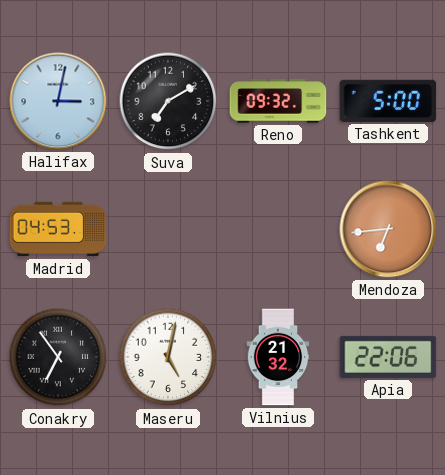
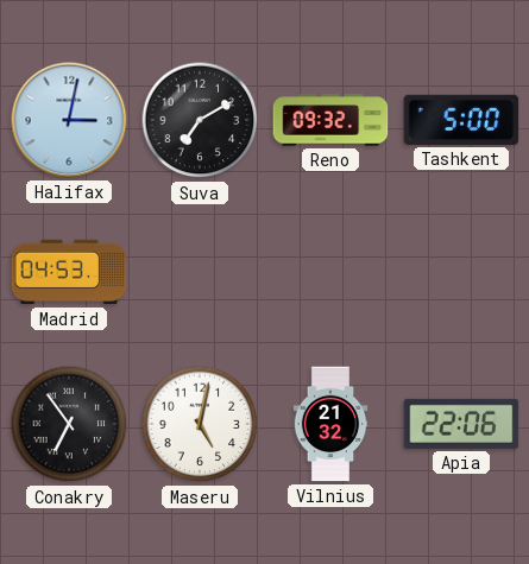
Mendoza: 6:44 -> none
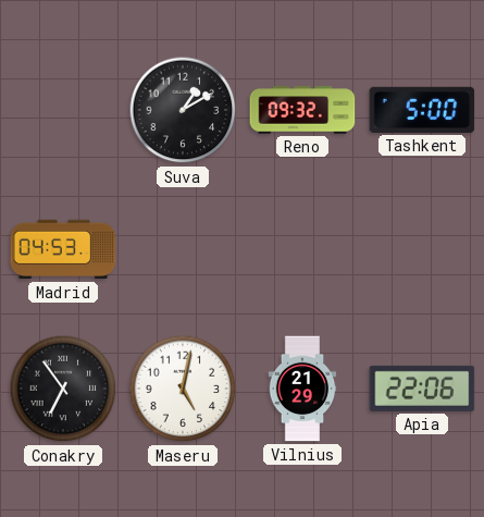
Halifax: 3:02 -> none
Suva: 7:10 -> 1:10
Vilnius: 21:32 -> 21:29
